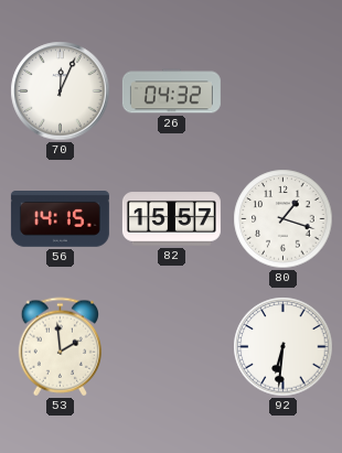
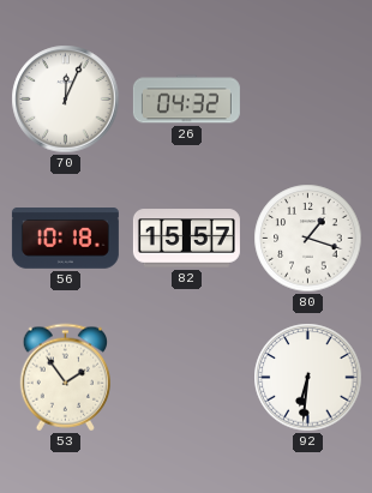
56: 14:15 -> 10:18
53: 1:59 -> 1:54
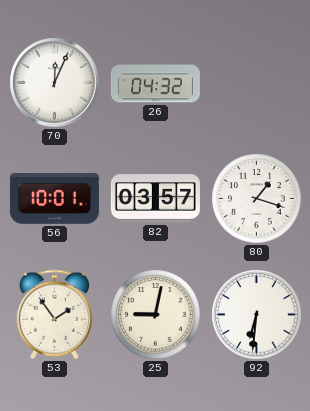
56: 10:18 -> 10:01
82: 15:57 -> 03:57
25: none -> 9:02
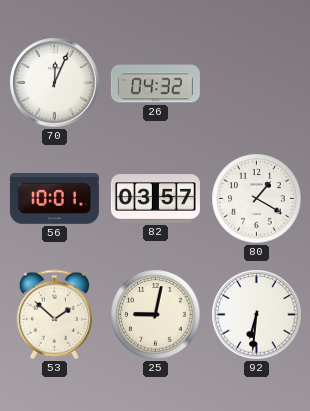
80: 1:18 -> 1:20
53: 1:54 -> 1:52
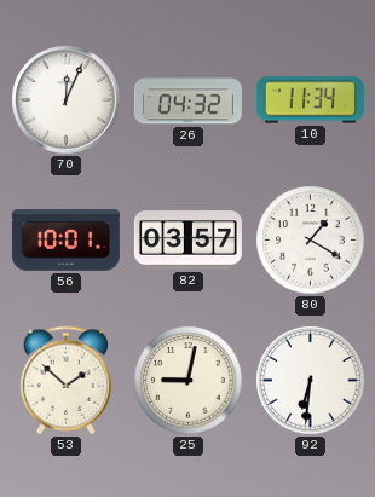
10: none -> 11:34
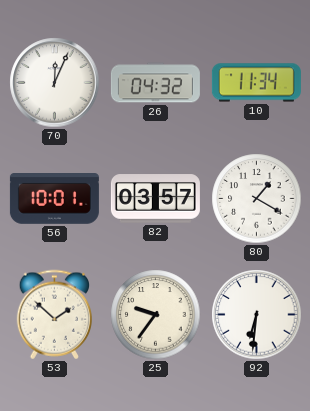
25: 9:02 -> 9:36
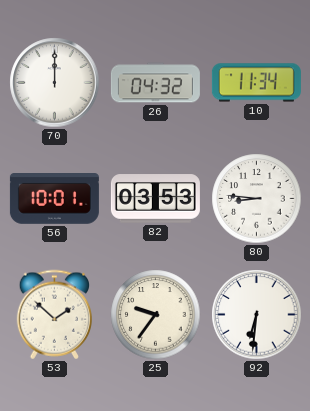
70: 12:04 -> 12:00
82: 03:57 -> 03:53
80: 1:20 -> 8:46
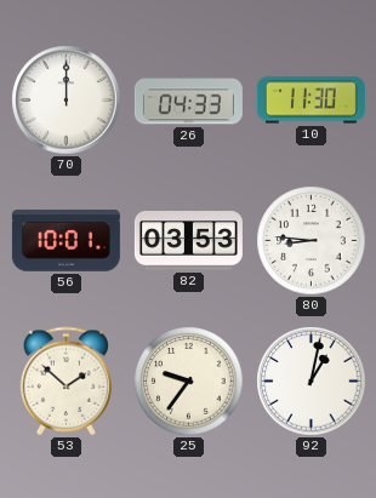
26: 04:32 -> 04:33
10: 11:34 -> 11:30
92: 6:31 -> 1:02
